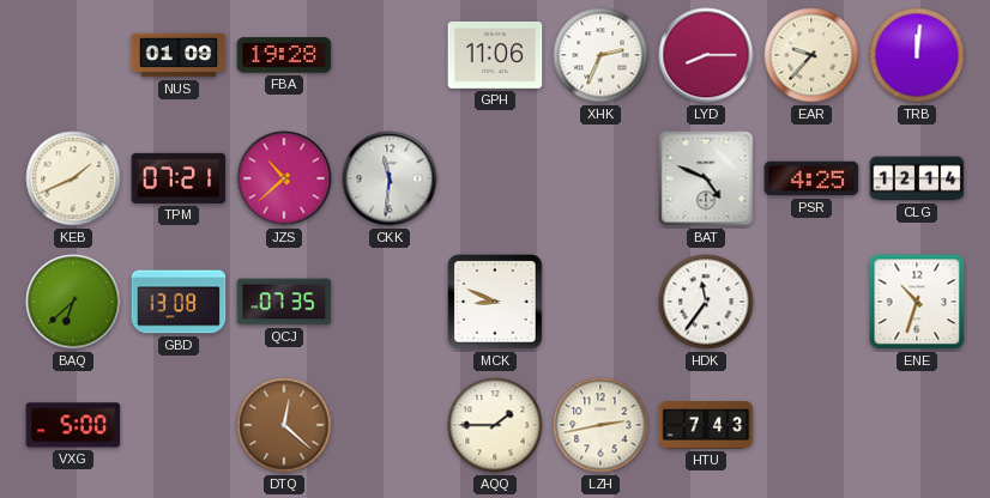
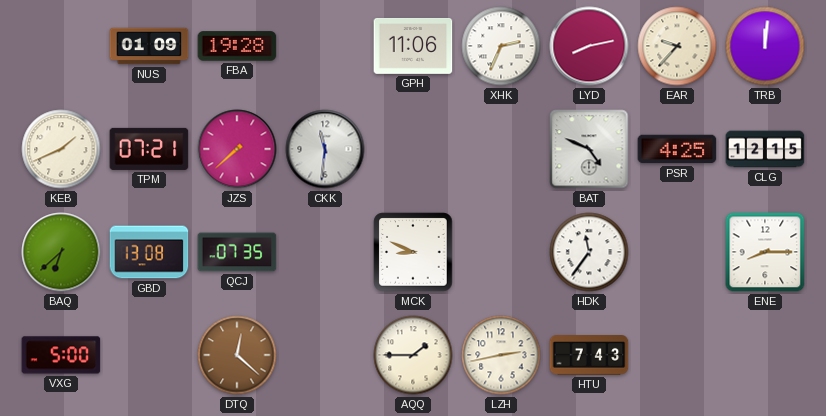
LYD: 8:15 -> 8:13
JZS: 10:38 -> 7:38
CLG: 12:14 -> 12:15
ENE: 10:33 -> 8:15
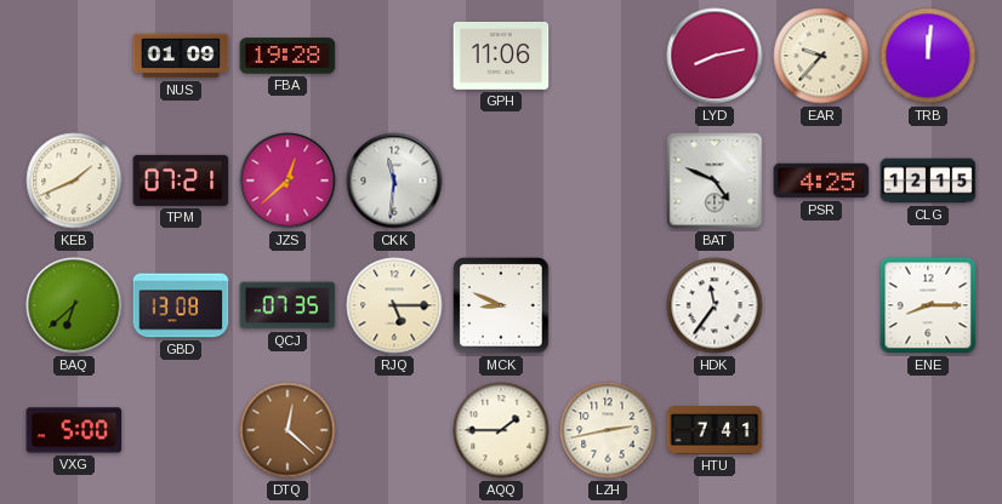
XHK: 2:34 -> none
JZS: 7:38 -> 12:38
RJQ: none -> 5:15
HTU: 7:43 -> 7:41
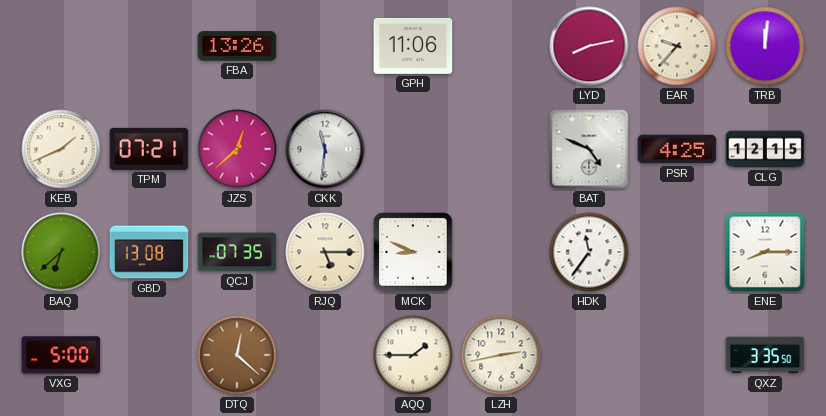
NUS: 01:09 -> none
FBA: 19:28 -> 13:26
HTU: 7:41 -> none
QXZ: none -> 3:35
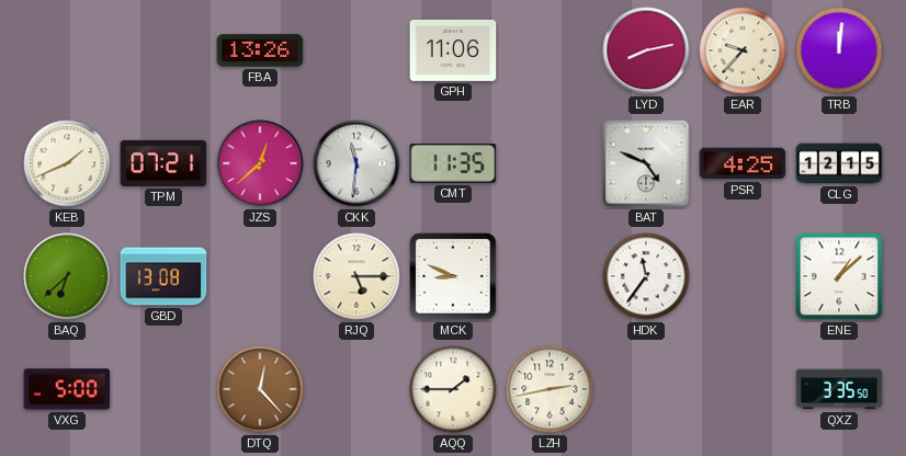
CMT: none -> 11:35
QCJ: 07:35 -> none
ENE: 8:15 -> 1:08
DTQ: 12:22 -> 12:23
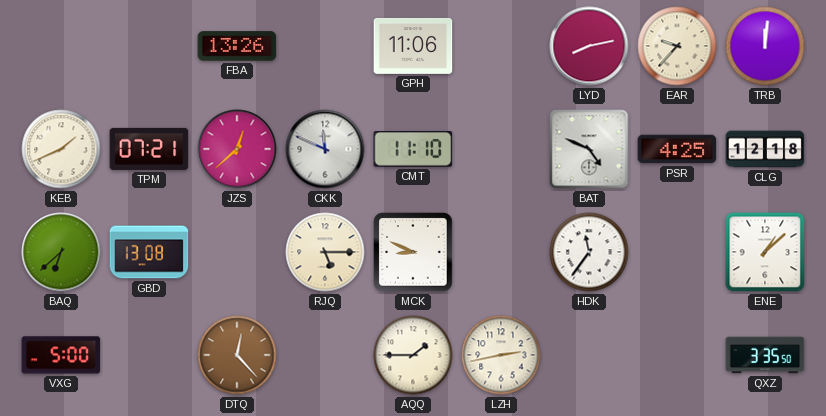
CKK: 11:31 -> 11:49
CMT: 11:35 -> 11:10
CLG: 12:15 -> 12:18
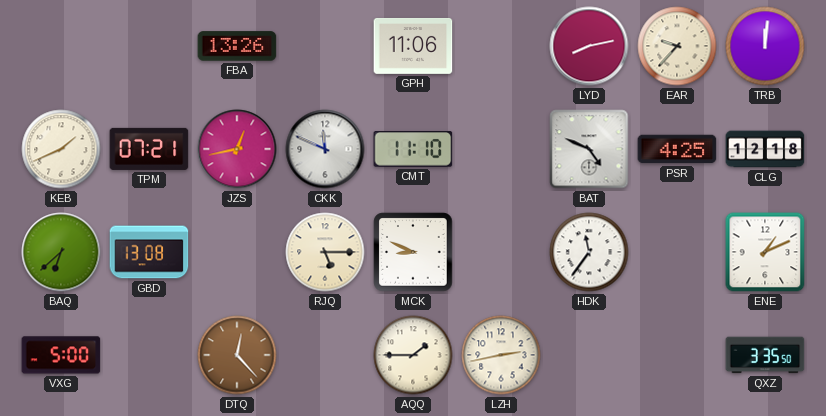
JZS: 12:38 -> 12:43
ENE: 1:08 -> 1:11
